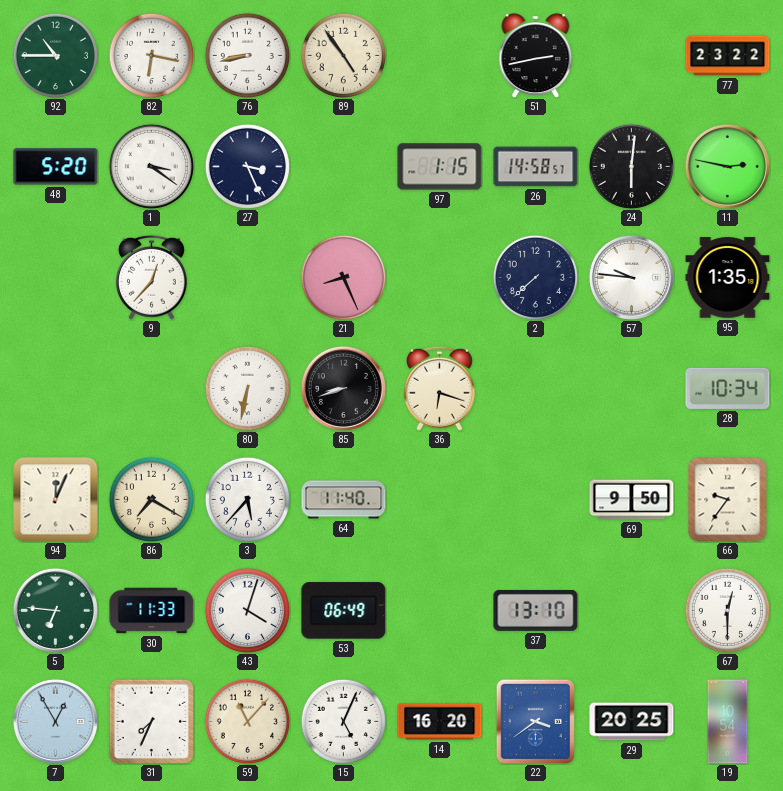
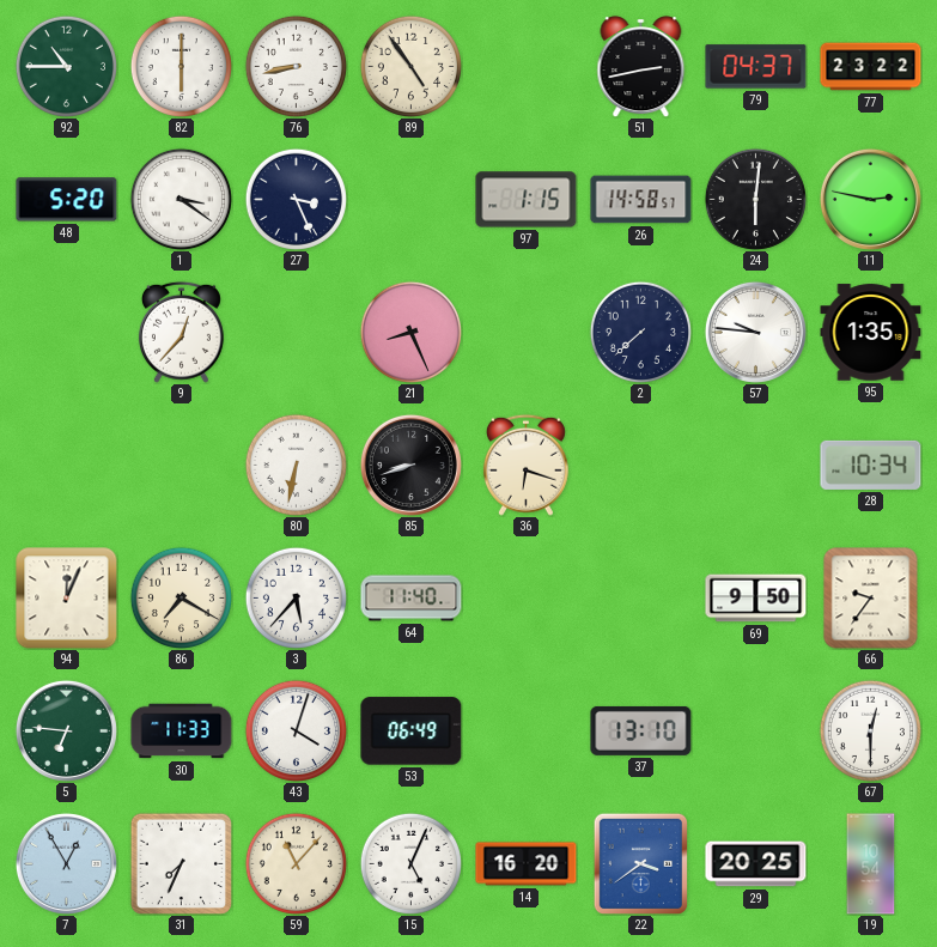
82: 6:17 -> 6:00
79: none -> 04:37
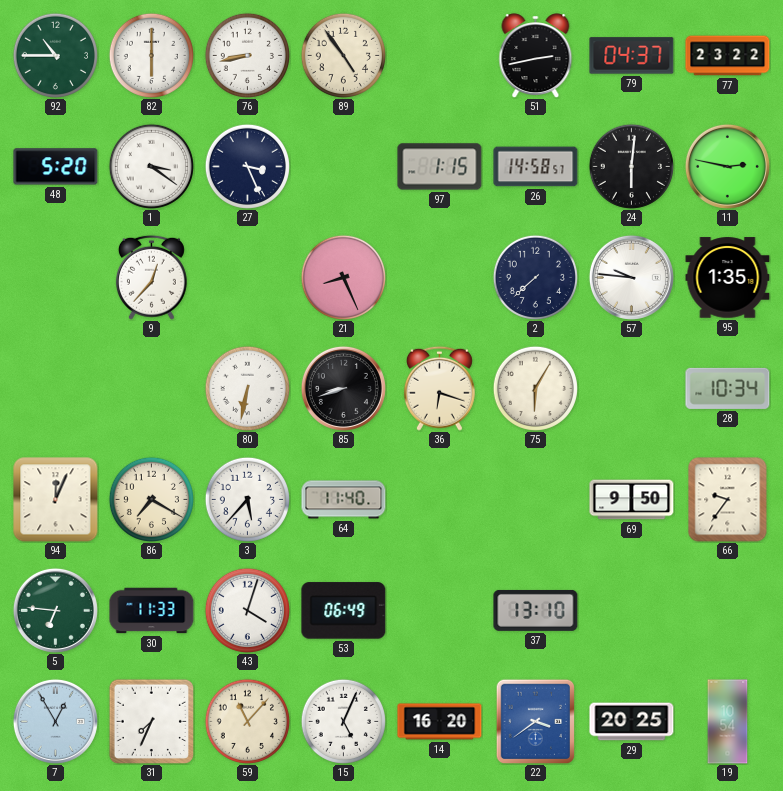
75: none -> 6:05
67: 12:30 -> none
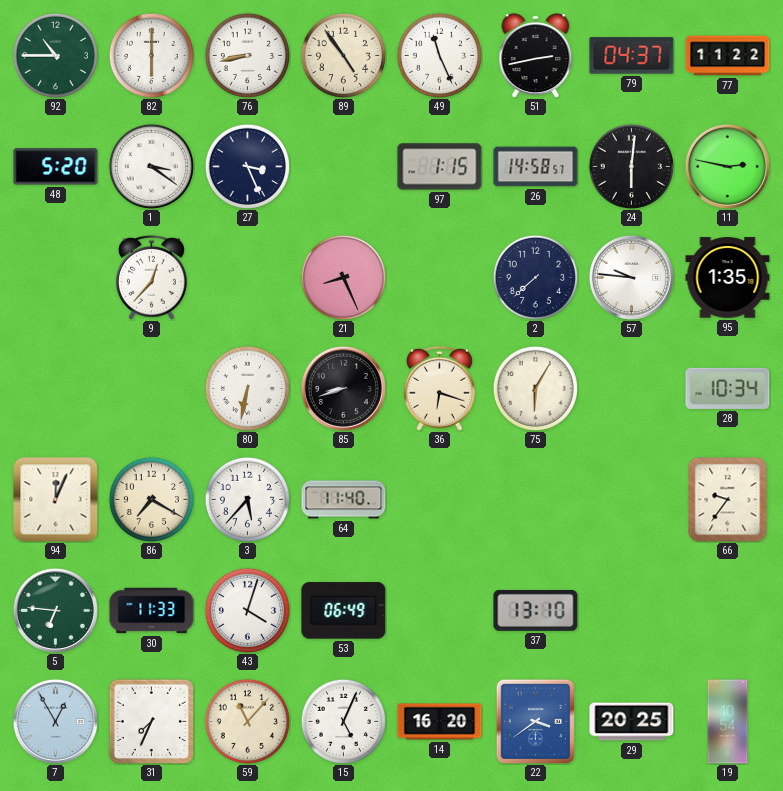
49: none -> 11:26
77: 23:22 -> 11:22
69: 9:50 -> none
